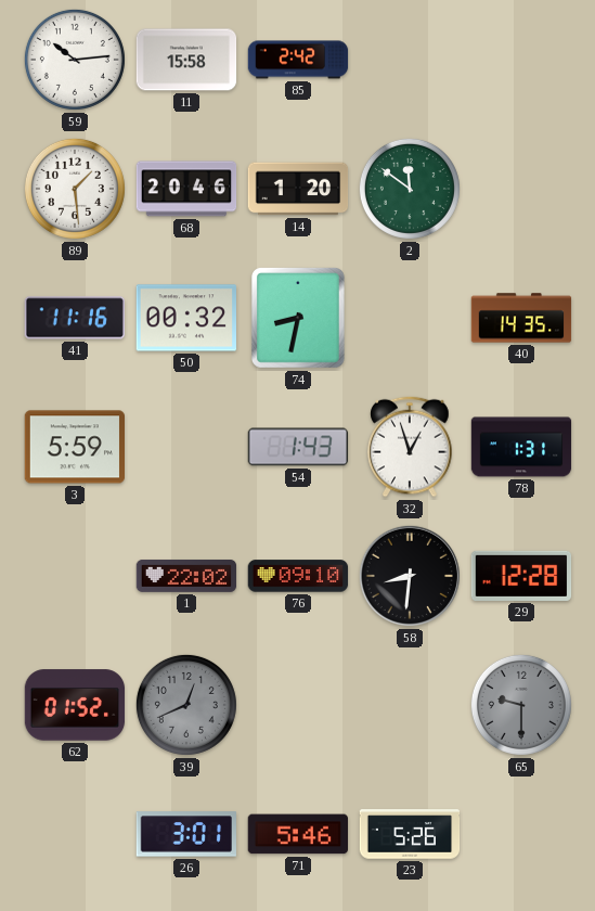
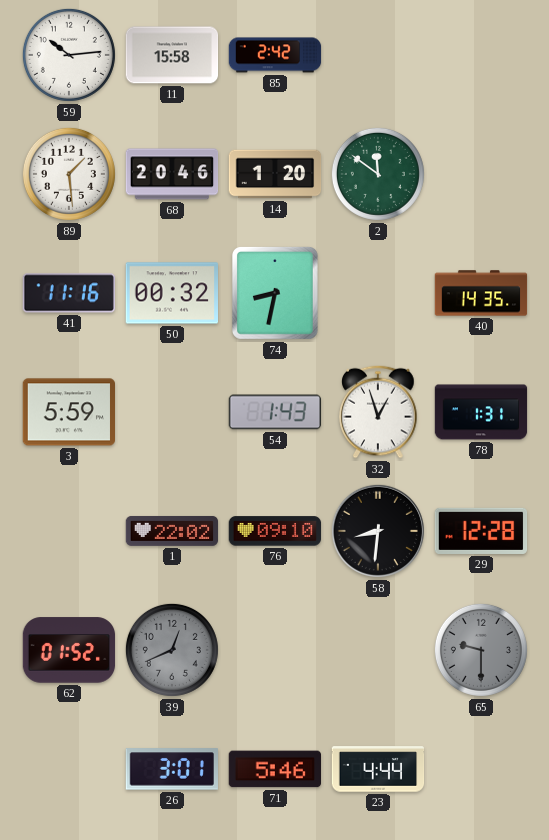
23: 5:26 -> 4:44
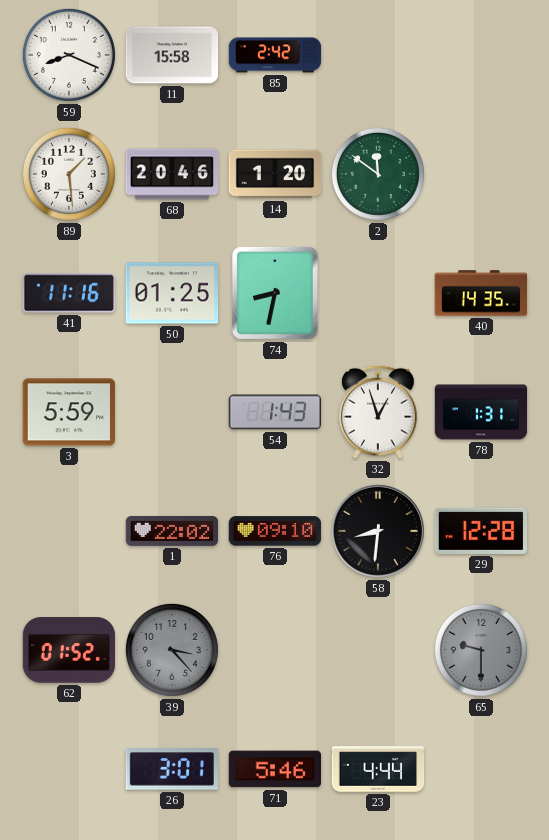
59: 10:14 -> 8:19
50: 00:32 -> 01:25
39: 12:41 -> 3:23
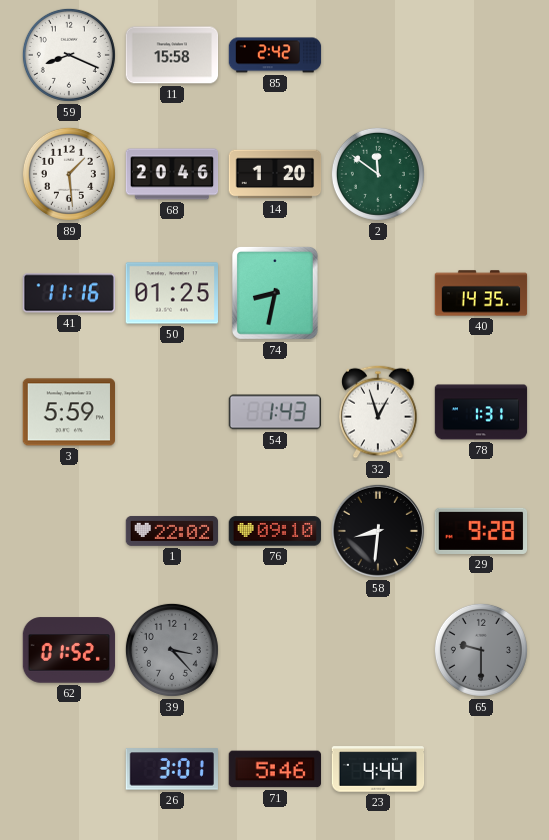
29: 12:28 -> 9:28
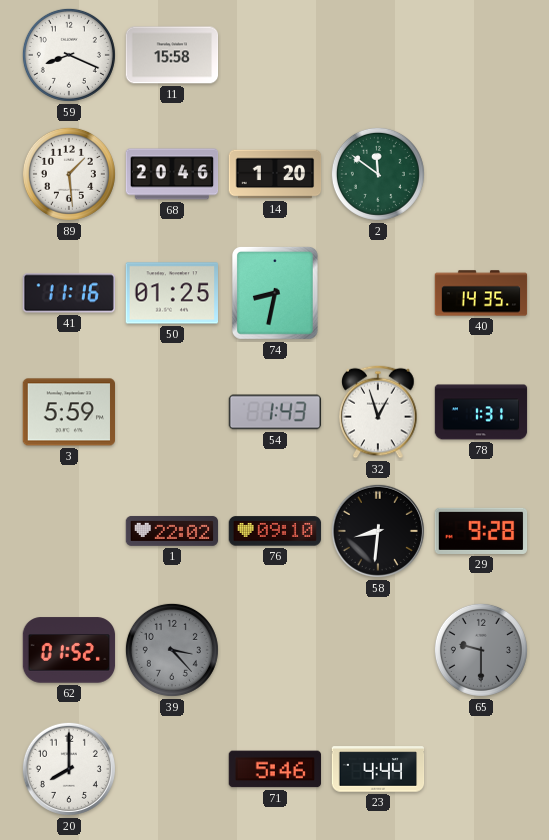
85: 2:42 -> none
20: none -> 8:00
26: 3:01 -> none
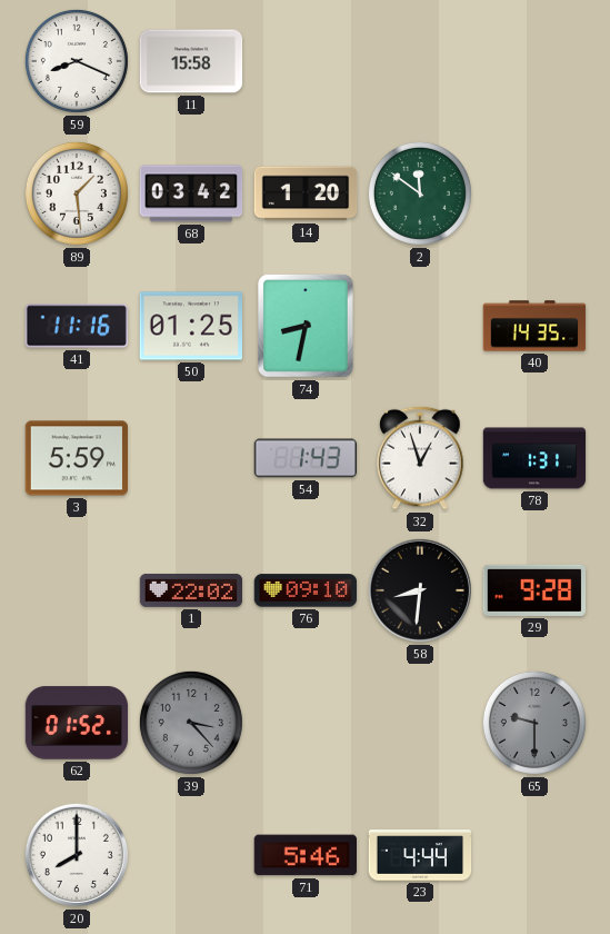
68: 20:46 -> 03:42
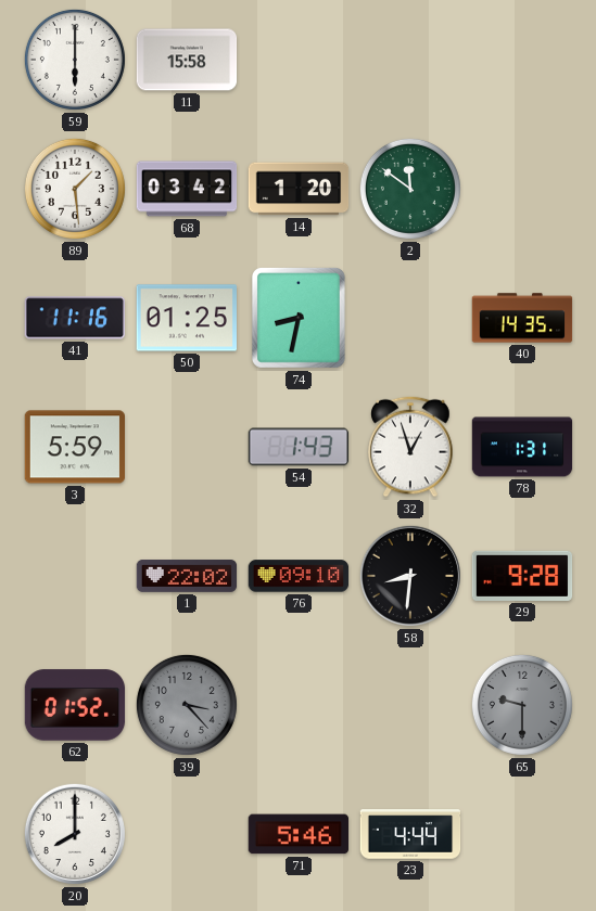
59: 8:19 -> 6:00
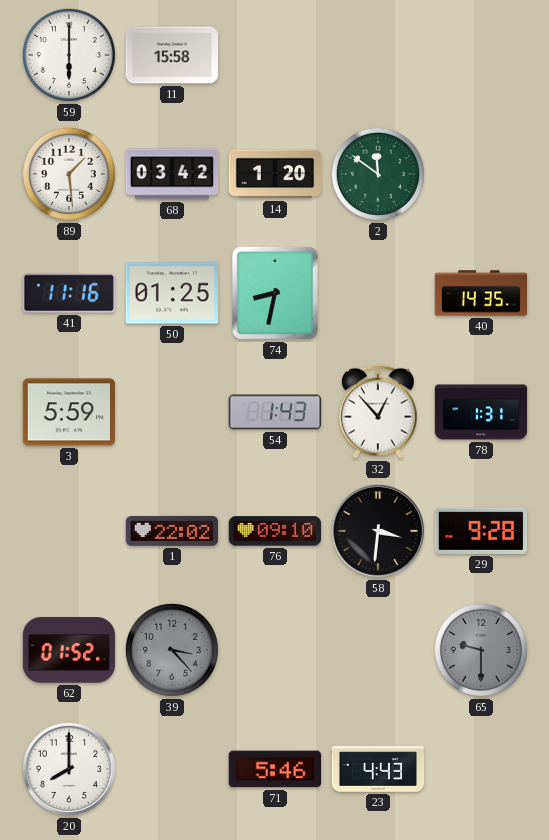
32: 12:57 -> 12:53
58: 8:31 -> 3:31
23: 4:44 -> 4:43
